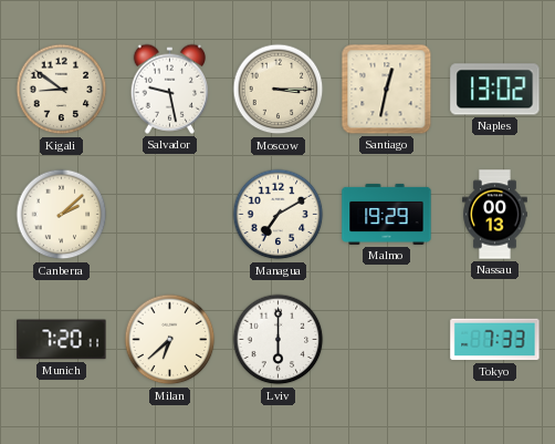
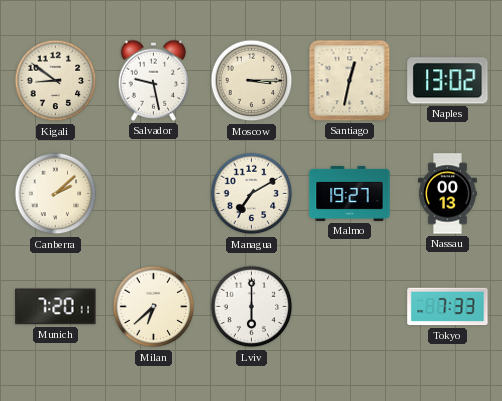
Malmo: 19:29 -> 19:27
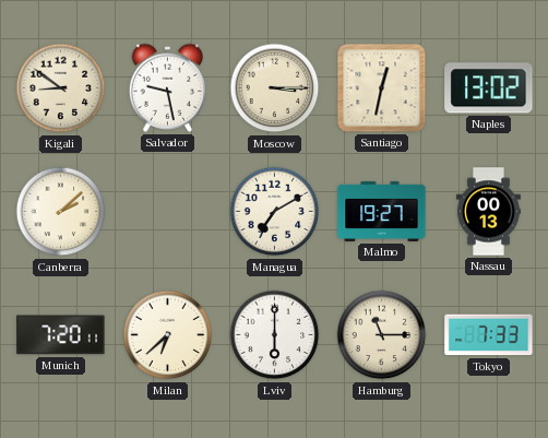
Hamburg: none -> 11:15
